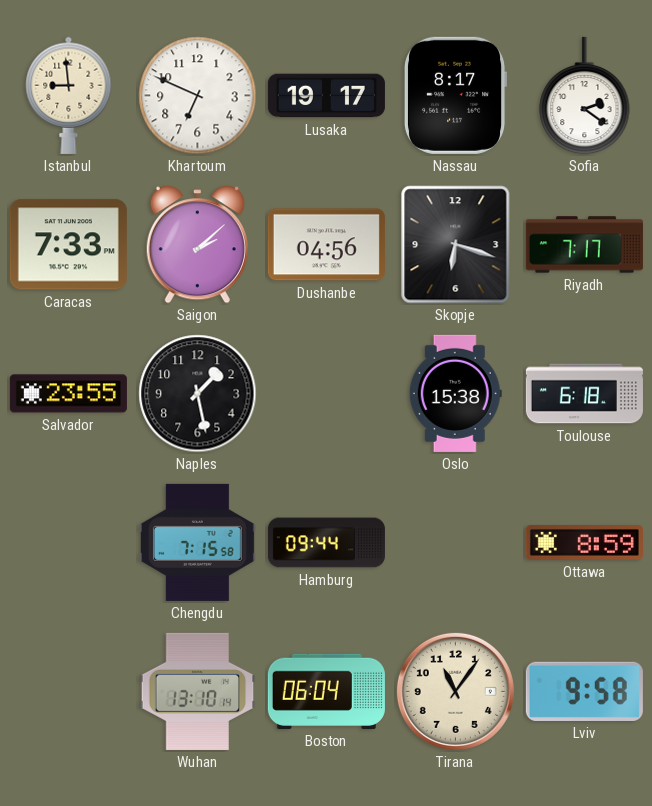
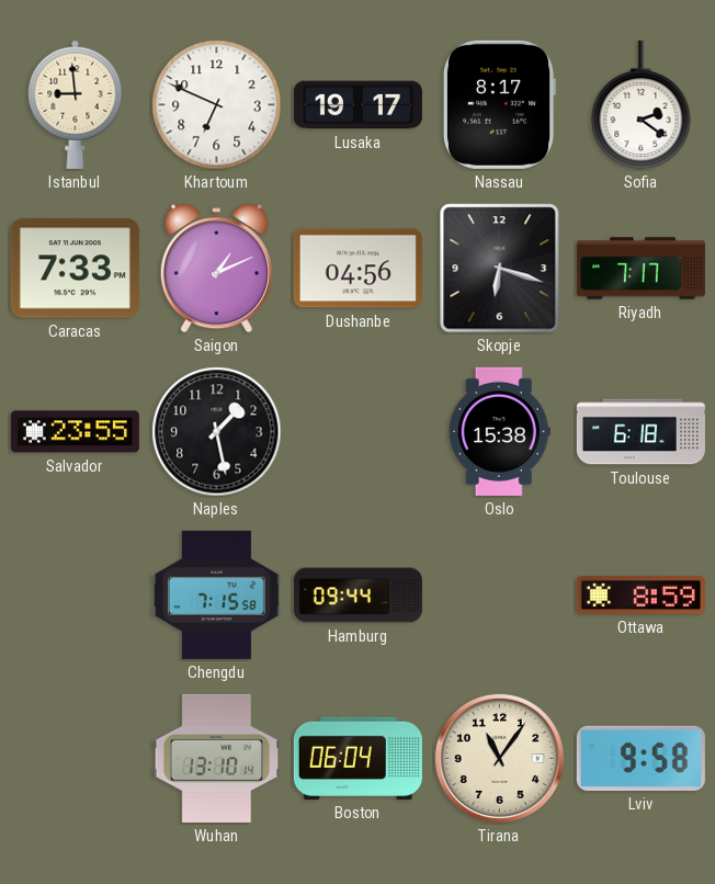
Saigon: 2:08 -> 1:11
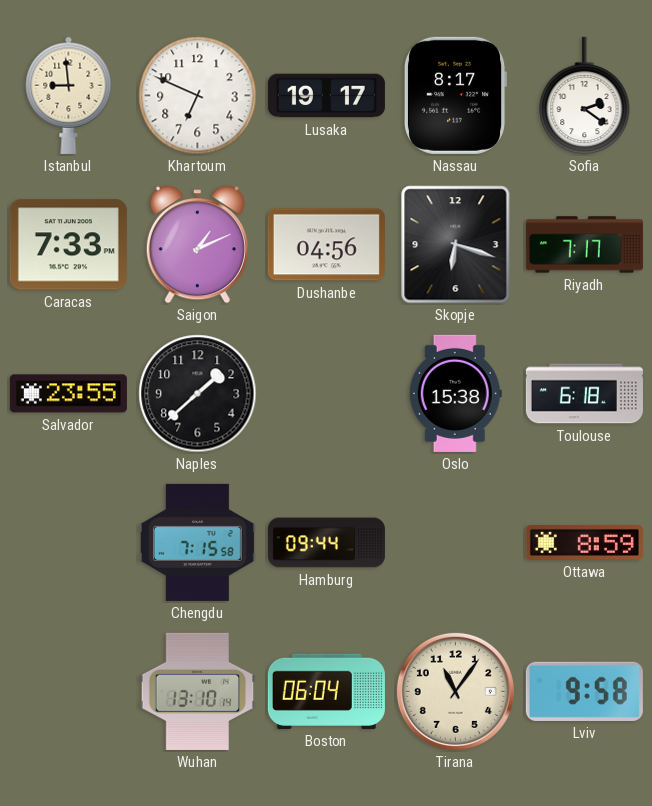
Naples: 1:28 -> 1:38
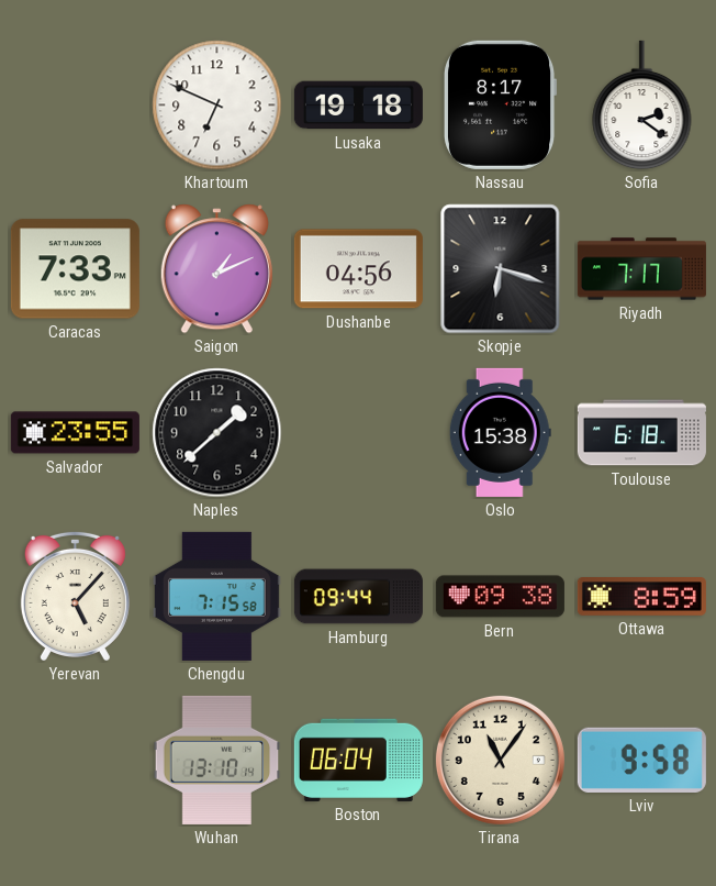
Istanbul: 8:59 -> none
Lusaka: 19:17 -> 19:18
Yerevan: none -> 5:07
Bern: none -> 09:38
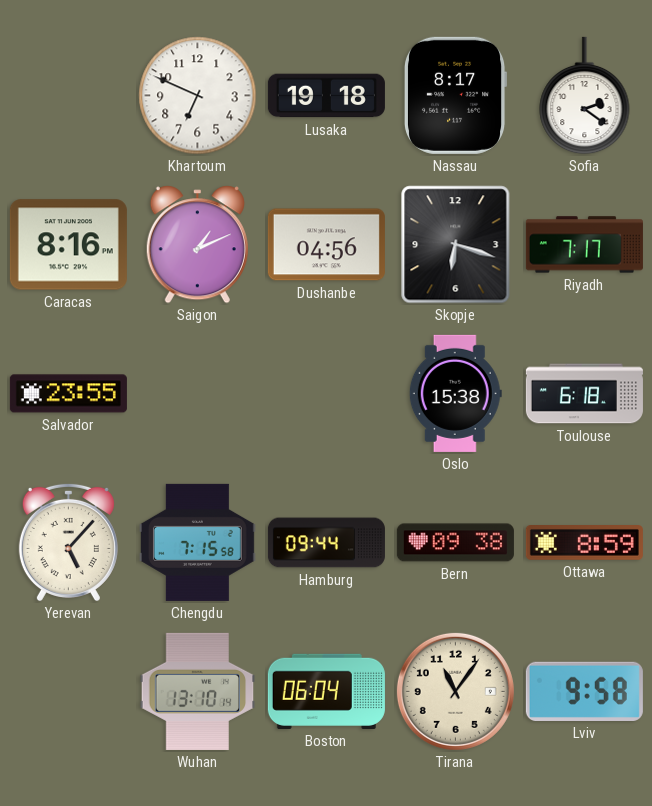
Caracas: 7:33 -> 8:16
Naples: 1:38 -> none
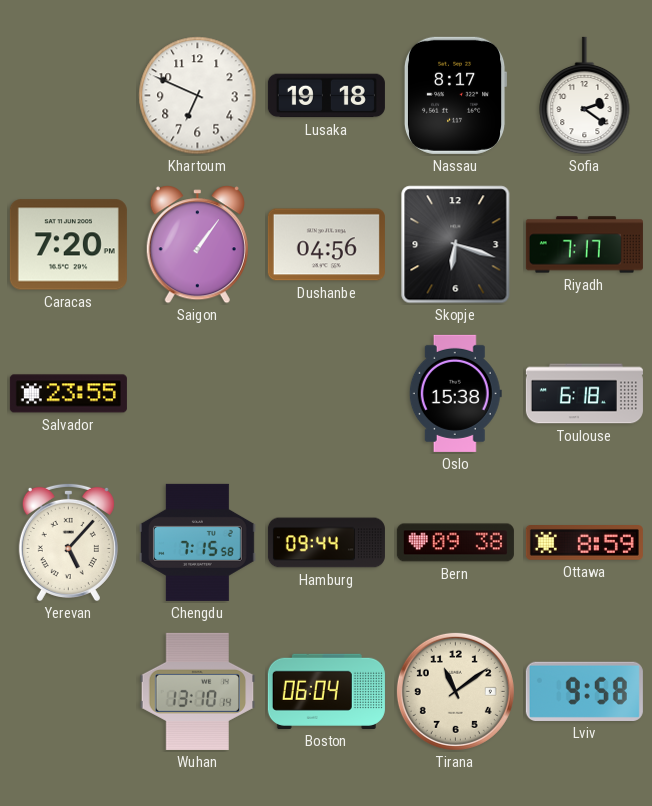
Caracas: 8:16 -> 7:20
Saigon: 1:11 -> 1:06
Tirana: 11:06 -> 11:09
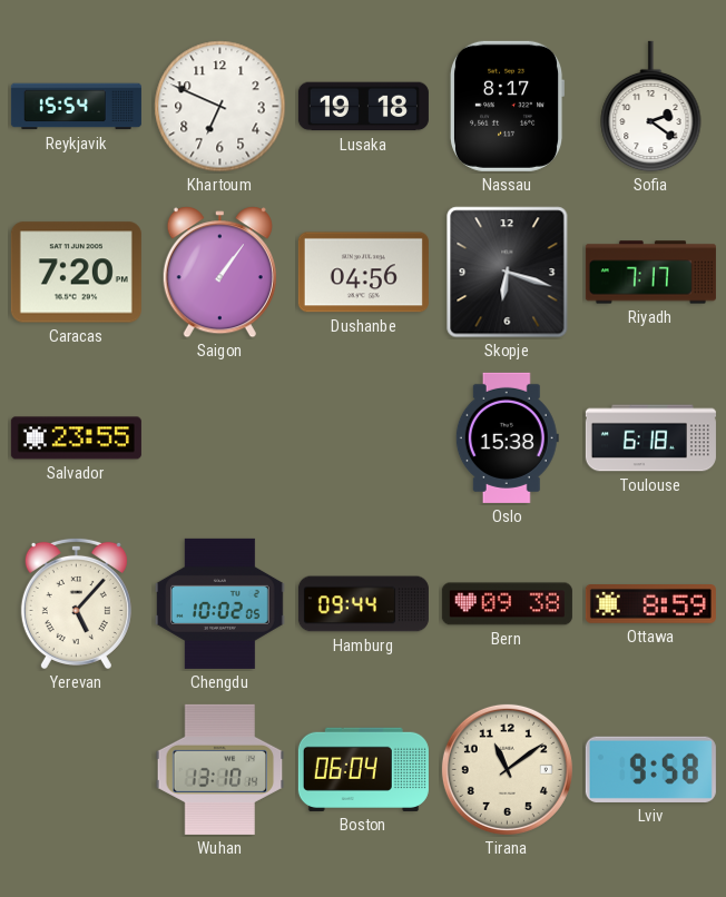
Reykjavik: none -> 15:54
Chengdu: 7:15 -> 10:02
